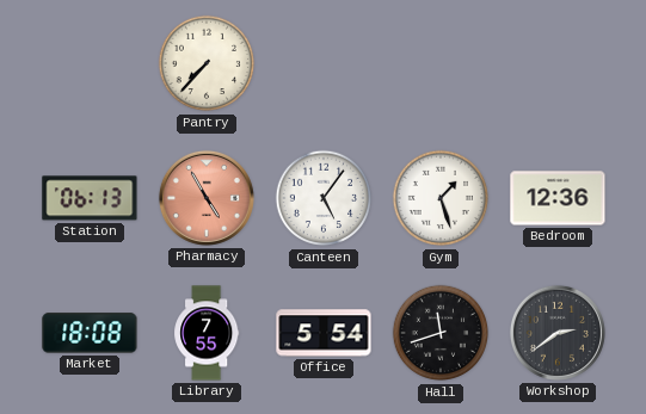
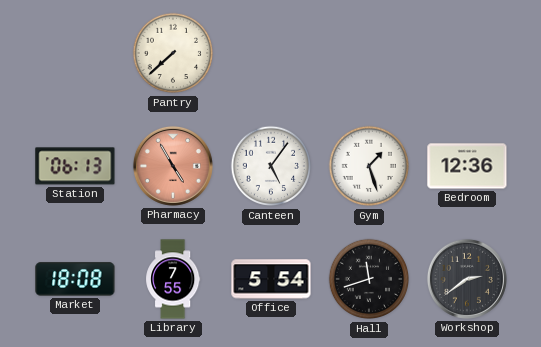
Pantry: 7:37 -> 7:38
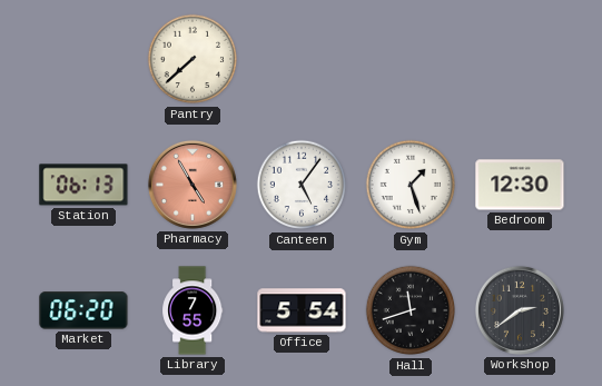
Bedroom: 12:36 -> 12:30
Market: 18:08 -> 06:20
